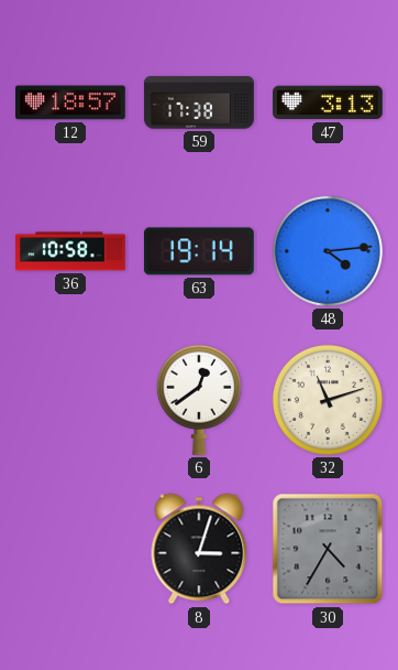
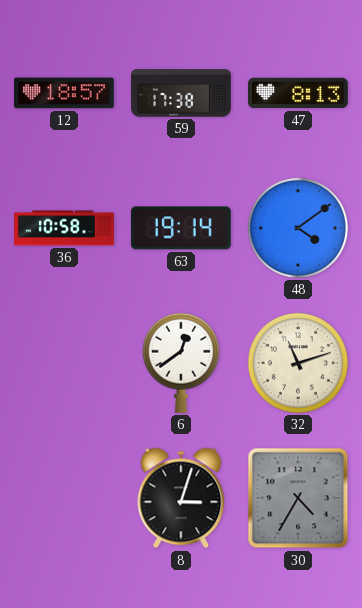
47: 3:13 -> 8:13
48: 4:14 -> 4:09
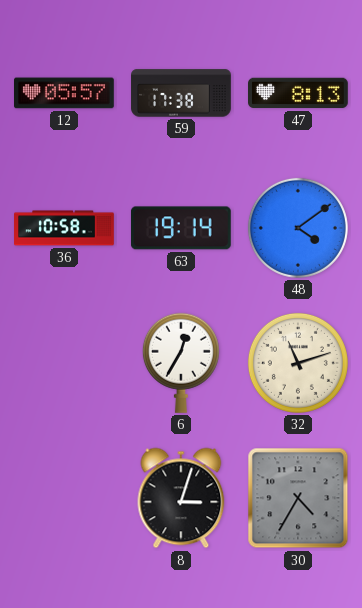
12: 18:57 -> 05:57
6: 12:39 -> 12:35
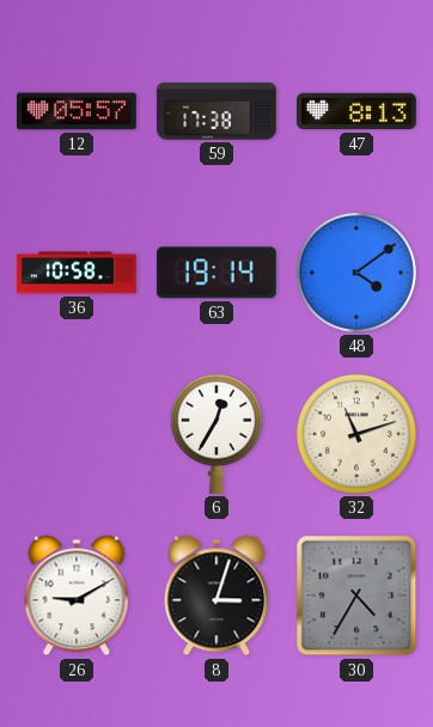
26: none -> 9:10
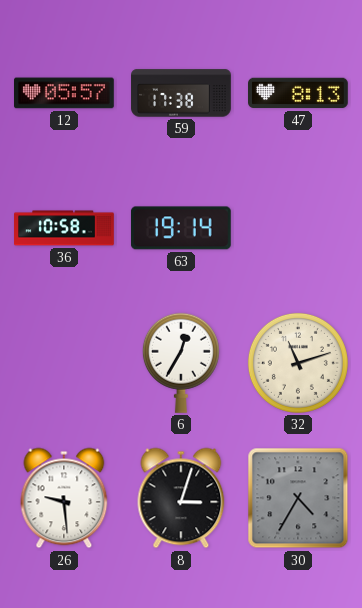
48: 4:09 -> none
26: 9:10 -> 9:29
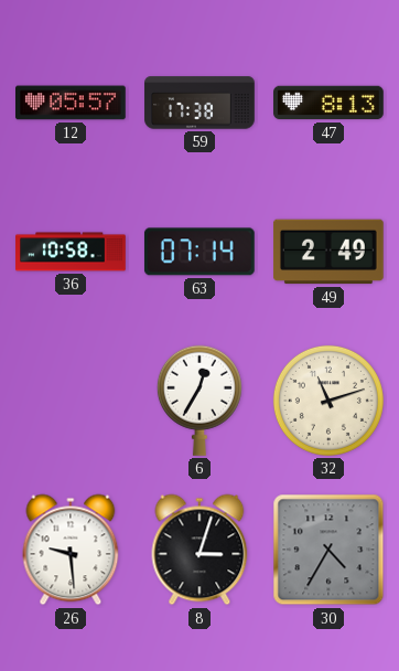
63: 19:14 -> 07:14
49: none -> 2:49
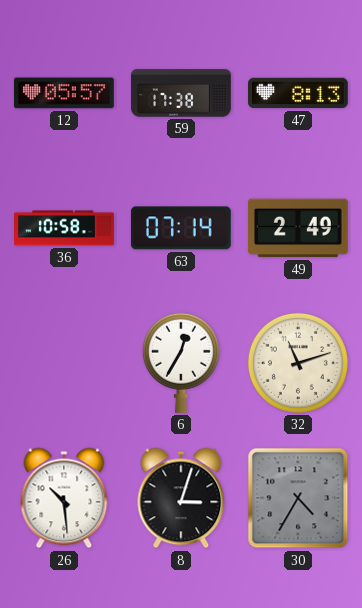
26: 9:29 -> 10:29
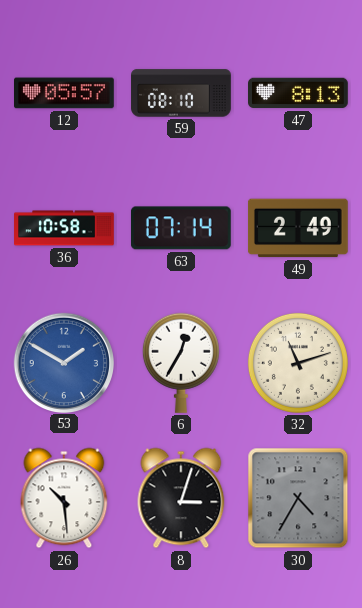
59: 17:38 -> 08:10
53: none -> 1:50
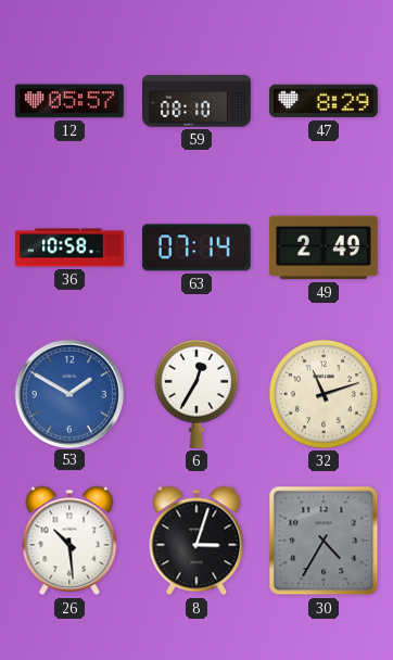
47: 8:13 -> 8:29
